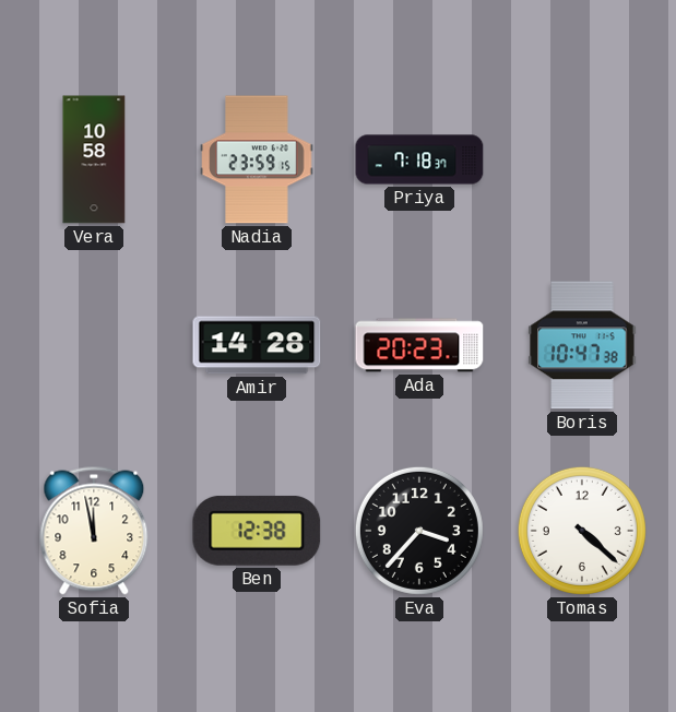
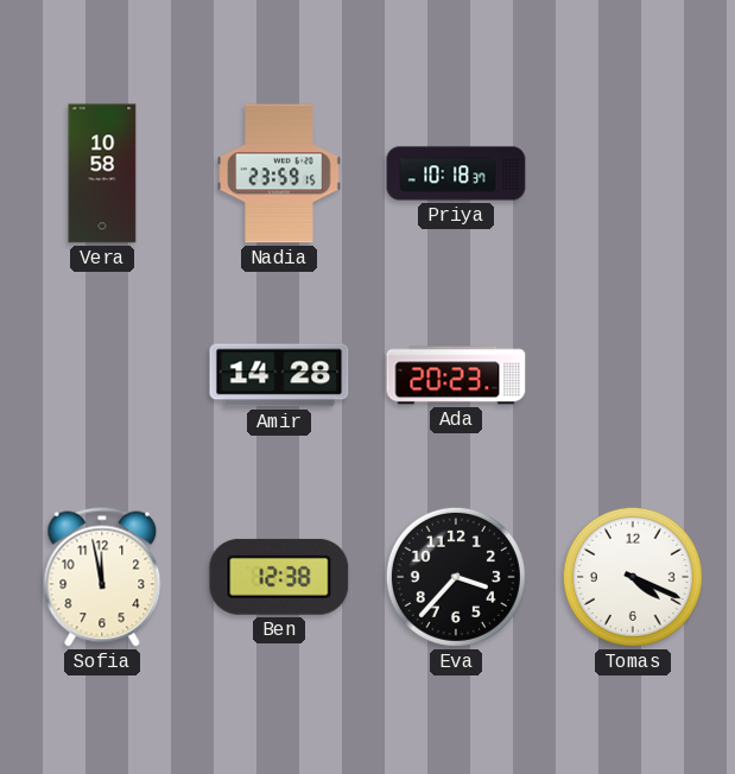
Priya: 7:18 -> 10:18
Boris: 10:47 -> none
Tomas: 4:22 -> 4:19
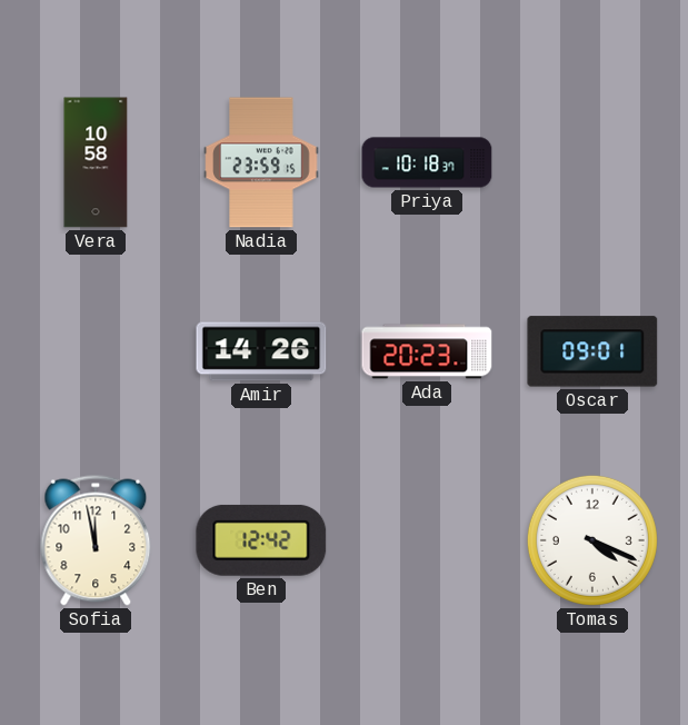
Amir: 14:28 -> 14:26
Oscar: none -> 09:01
Ben: 12:38 -> 12:42
Eva: 3:37 -> none
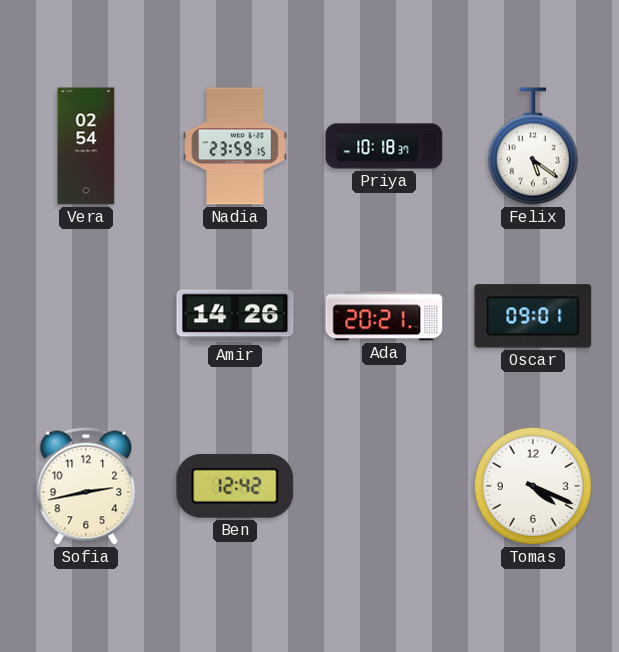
Vera: 10:58 -> 02:54
Felix: none -> 5:21
Ada: 20:23 -> 20:21
Sofia: 11:58 -> 2:43
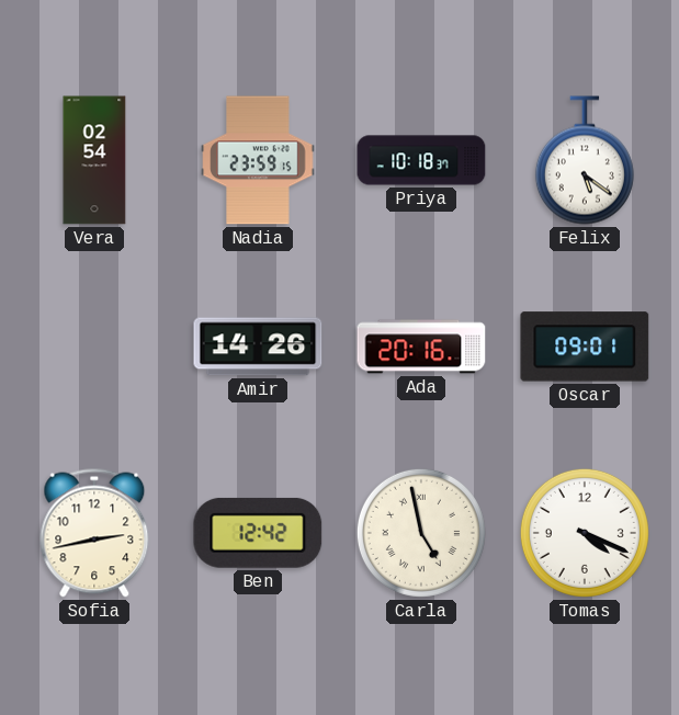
Ada: 20:21 -> 20:16
Carla: none -> 4:58
